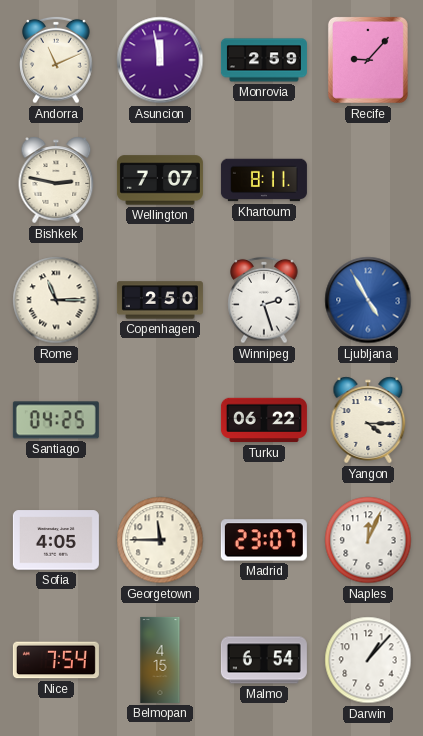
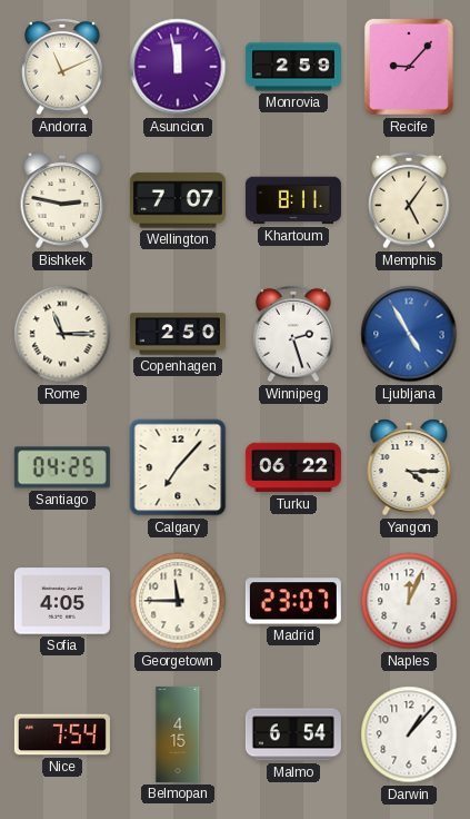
Memphis: none -> 5:06
Calgary: none -> 7:07
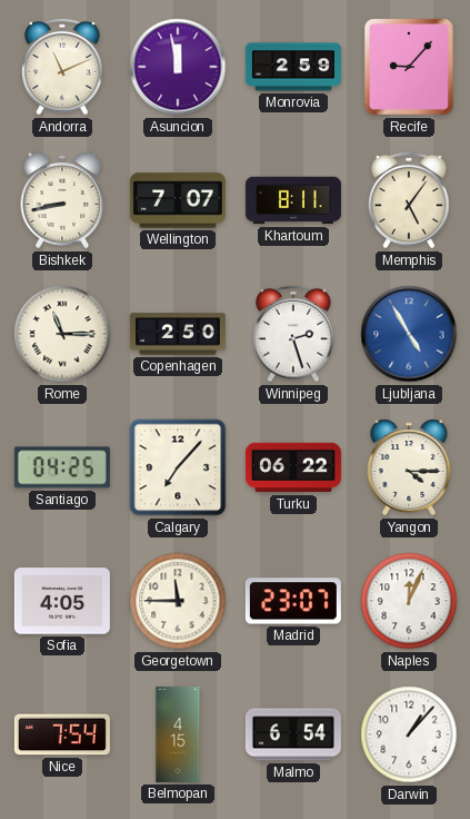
Bishkek: 2:47 -> 8:43
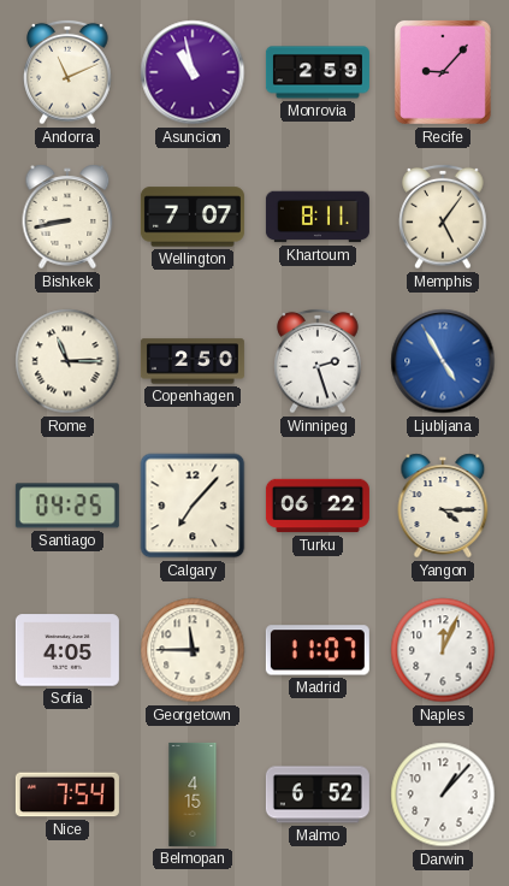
Asuncion: 11:58 -> 10:58
Madrid: 23:07 -> 11:07
Malmo: 6:54 -> 6:52
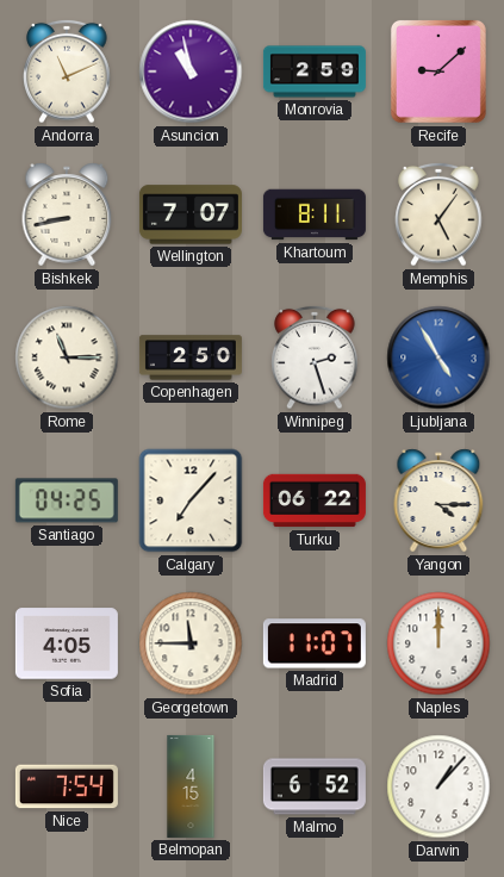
Recife: 9:07 -> 9:08
Naples: 12:04 -> 12:00
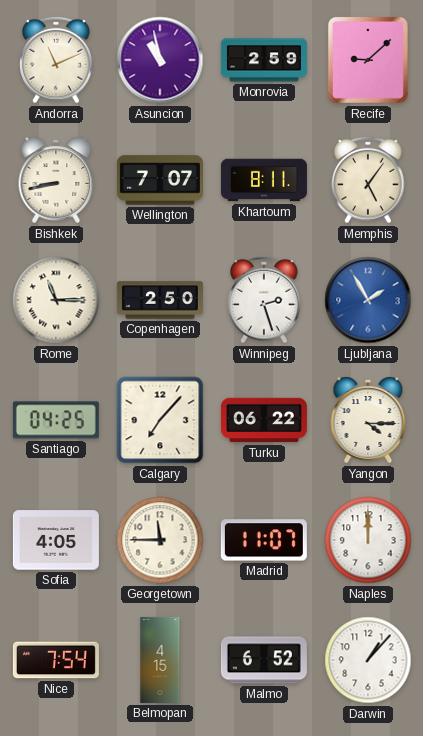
Ljubljana: 4:55 -> 1:55
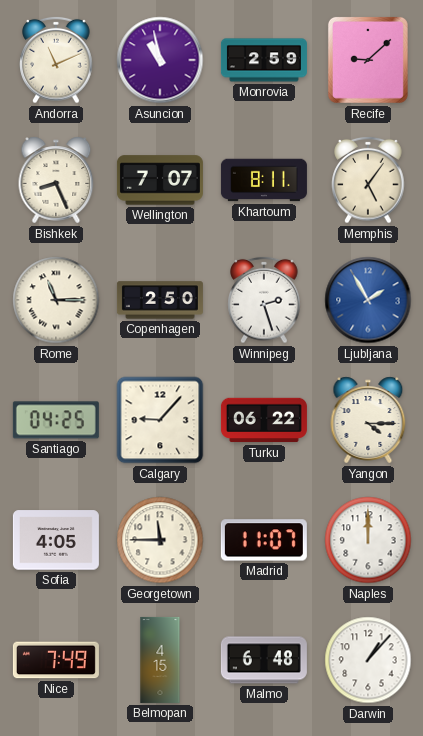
Bishkek: 8:43 -> 8:26
Calgary: 7:07 -> 9:07
Nice: 7:54 -> 7:49
Malmo: 6:52 -> 6:48
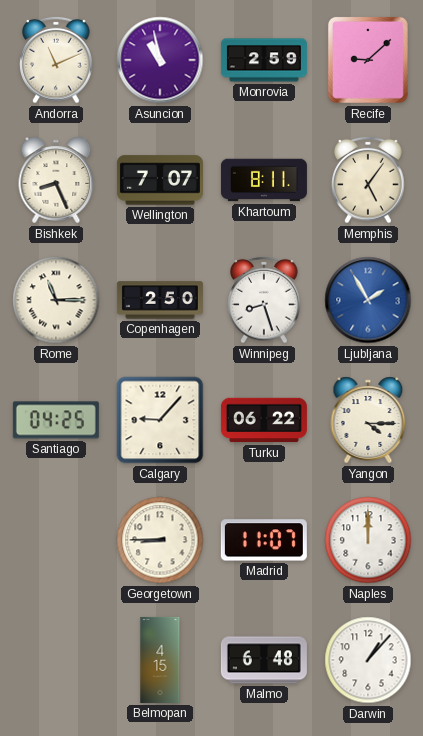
Winnipeg: 2:27 -> 8:27
Sofia: 4:05 -> none
Georgetown: 11:45 -> 8:45
Nice: 7:49 -> none
